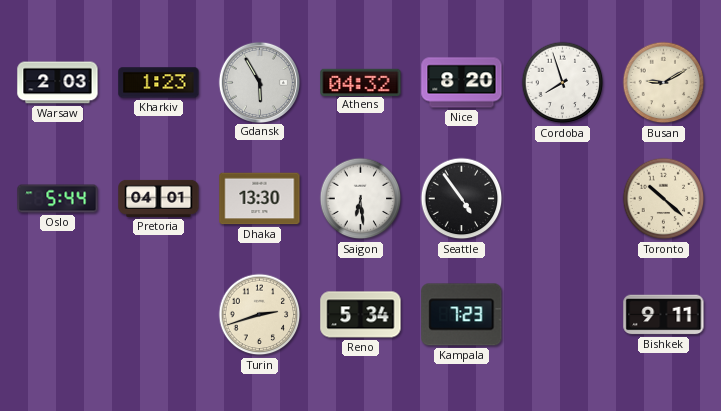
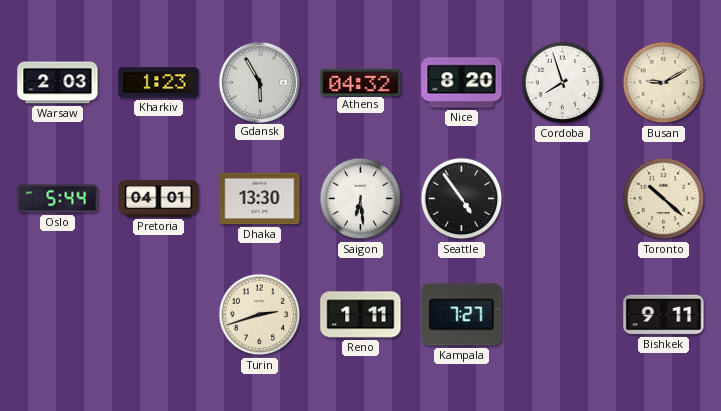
Reno: 5:34 -> 1:11
Kampala: 7:23 -> 7:27
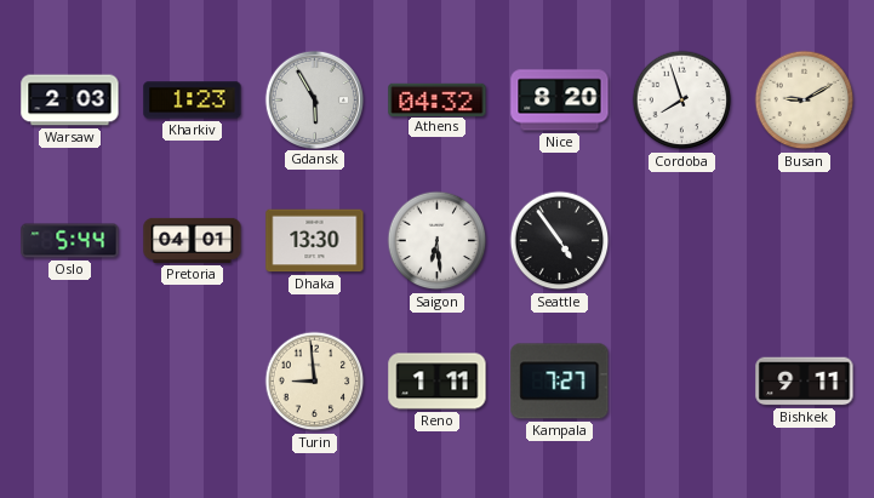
Toronto: 10:22 -> none
Turin: 2:42 -> 8:59
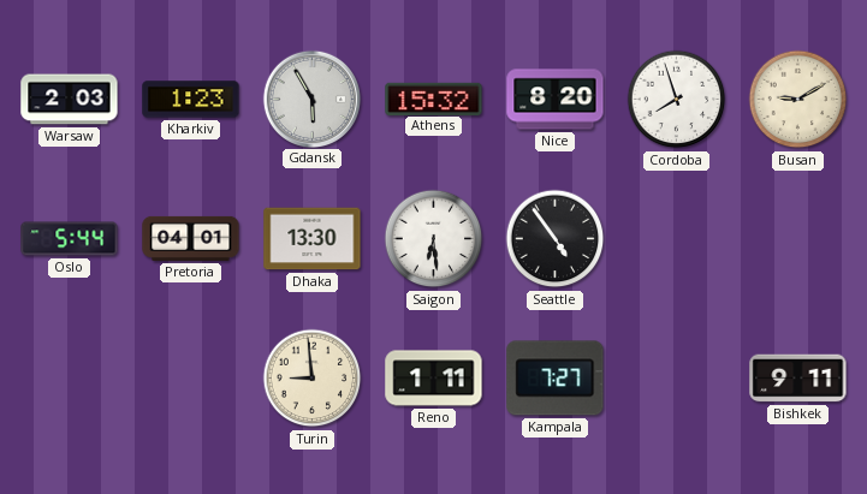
Athens: 04:32 -> 15:32
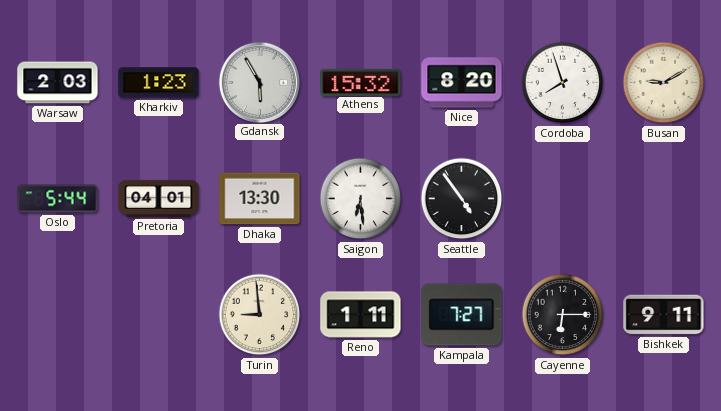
Cayenne: none -> 6:15
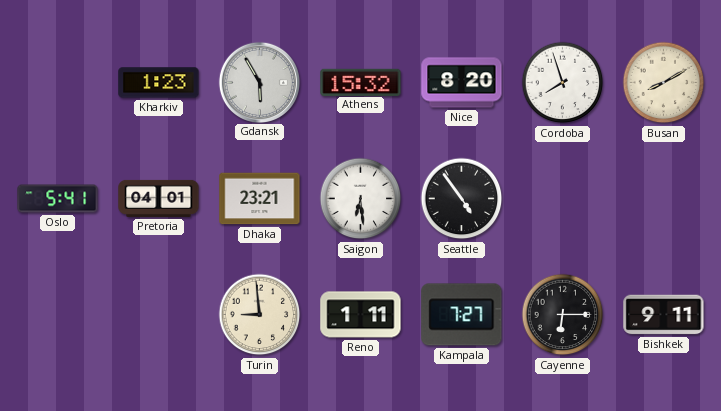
Warsaw: 2:03 -> none
Busan: 9:10 -> 8:10
Oslo: 5:44 -> 5:41
Dhaka: 13:30 -> 23:21
